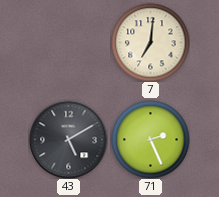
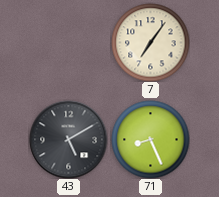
7: 7:01 -> 7:06
71: 2:26 -> 8:26
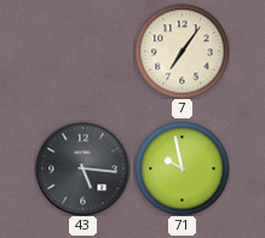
43: 5:10 -> 5:16
71: 8:26 -> 9:58
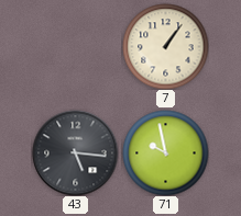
7: 7:06 -> 1:06
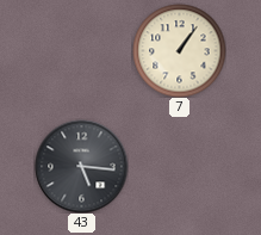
71: 9:58 -> none
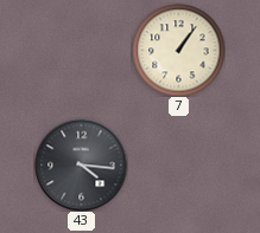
43: 5:16 -> 4:16
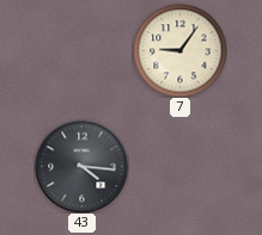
7: 1:06 -> 9:06
